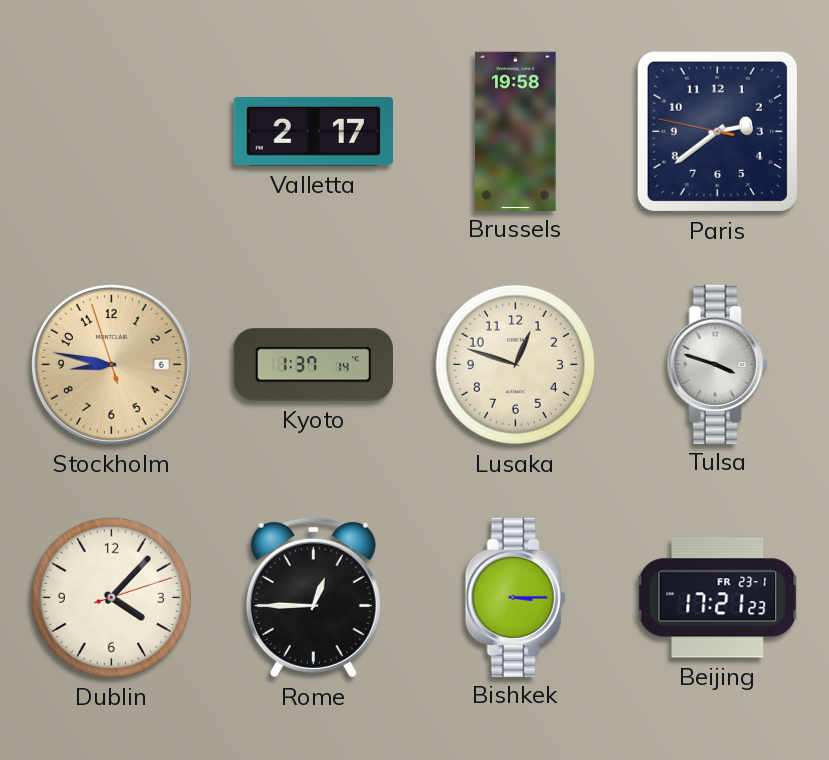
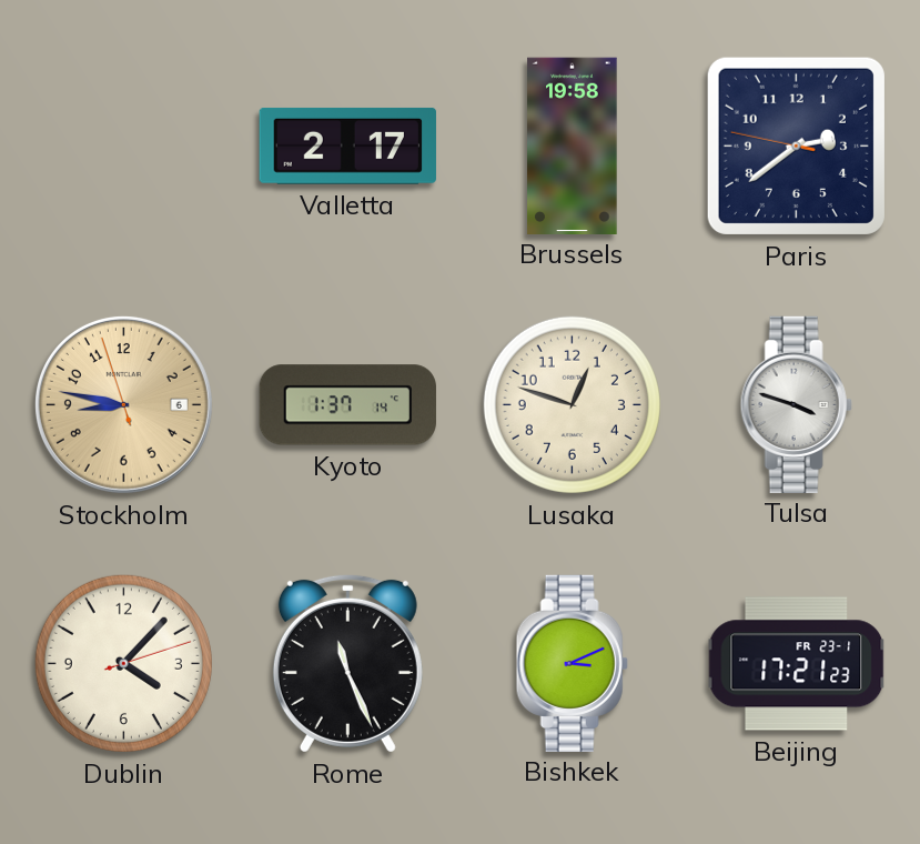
Rome: 12:45 -> 11:26
Bishkek: 3:15 -> 3:11
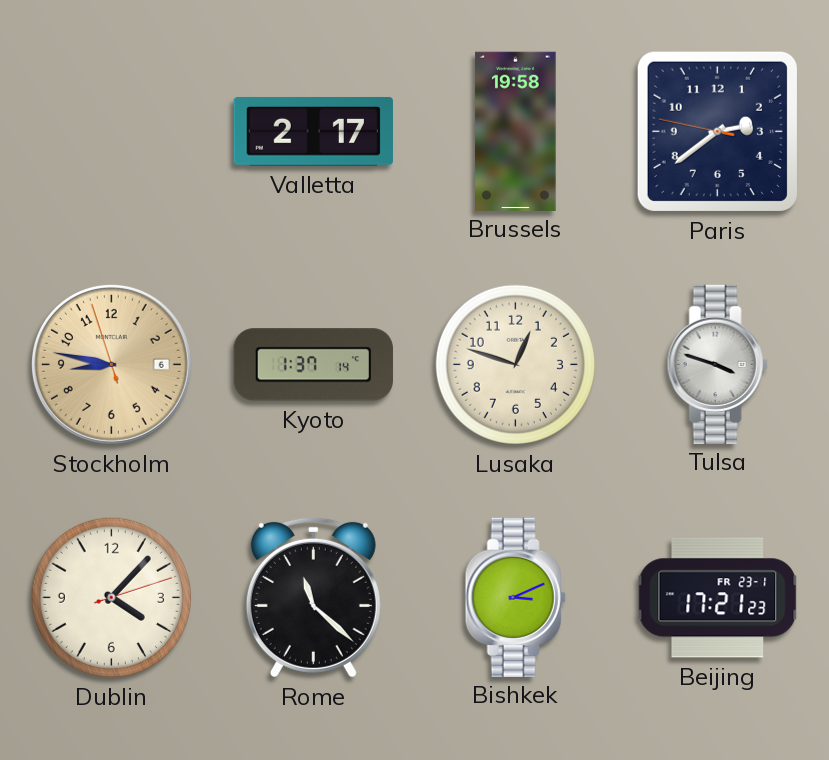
Rome: 11:26 -> 11:22
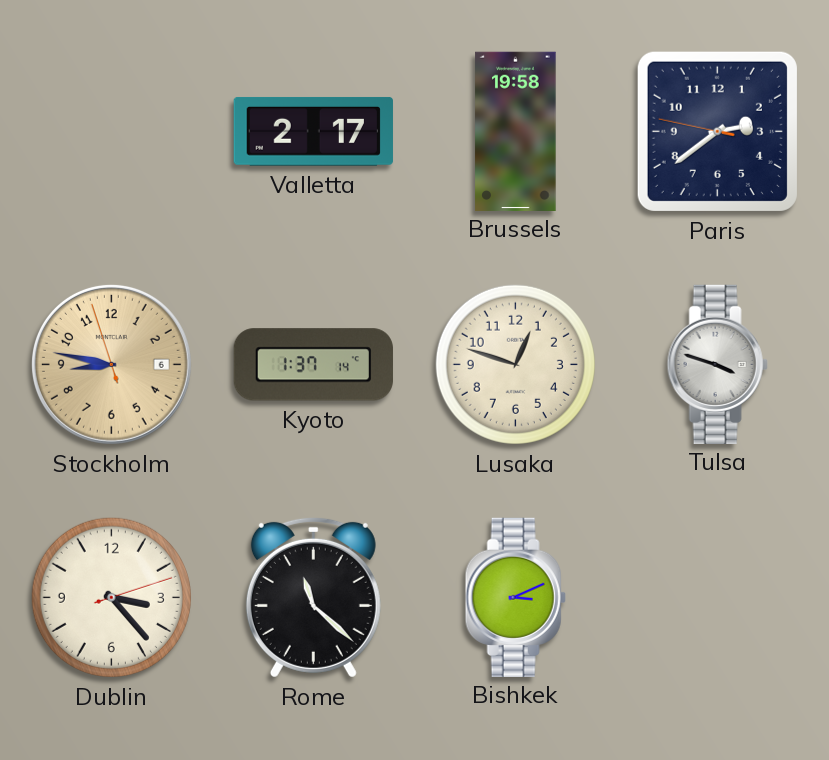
Dublin: 4:07 -> 3:23
Beijing: 17:21 -> none
